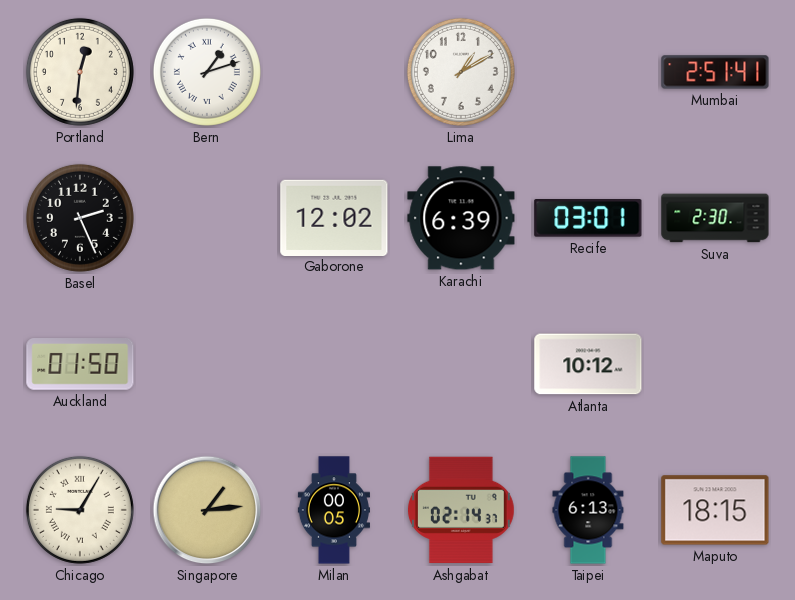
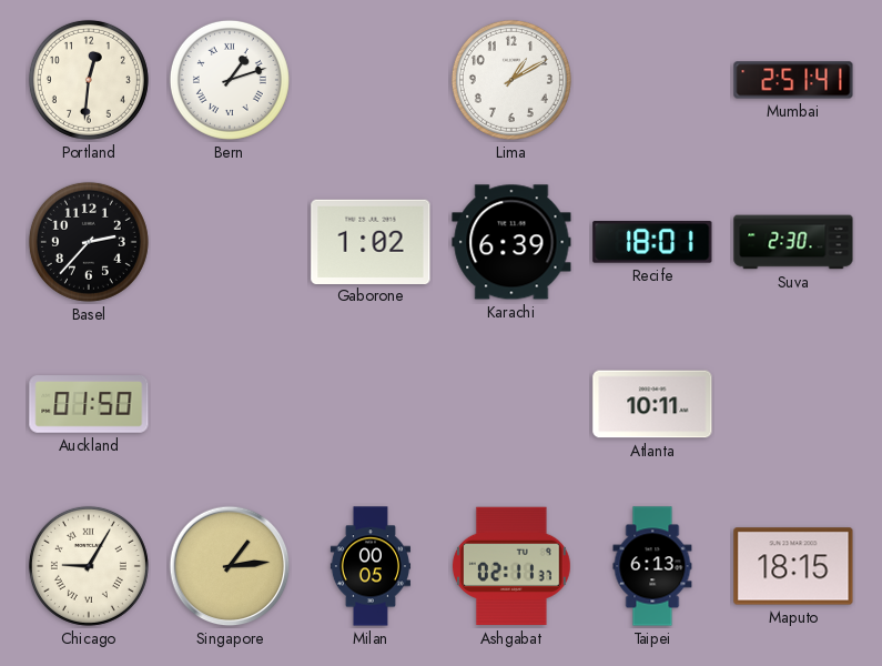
Basel: 2:26 -> 2:37
Gaborone: 12:02 -> 1:02
Recife: 03:01 -> 18:01
Atlanta: 10:12 -> 10:11
Ashgabat: 02:14 -> 02:11
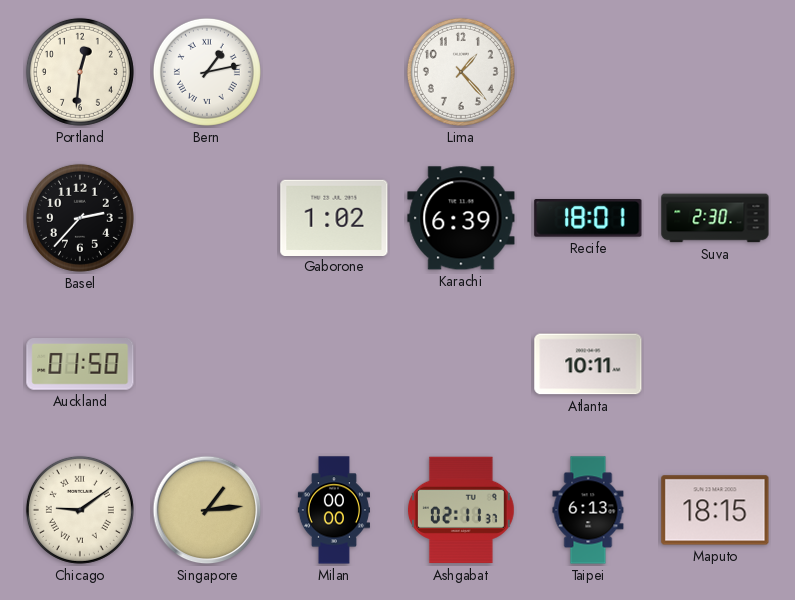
Bern: 1:12 -> 1:13
Lima: 1:10 -> 1:23
Mumbai: 2:51 -> none
Chicago: 9:05 -> 9:09
Milan: 00:05 -> 00:00
